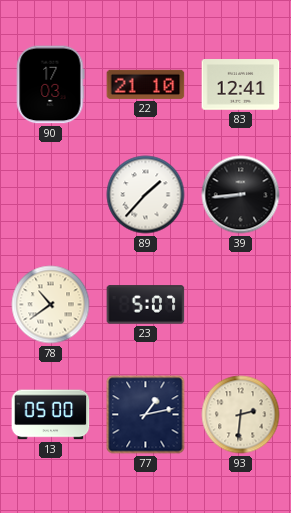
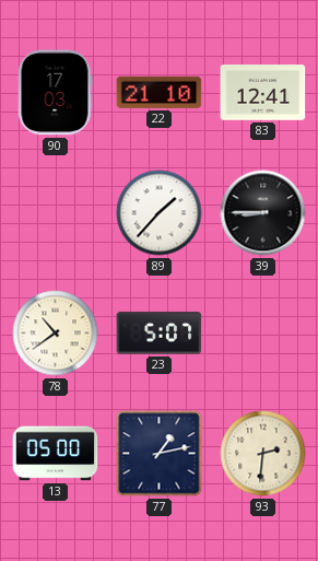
39: 8:44 -> 8:45
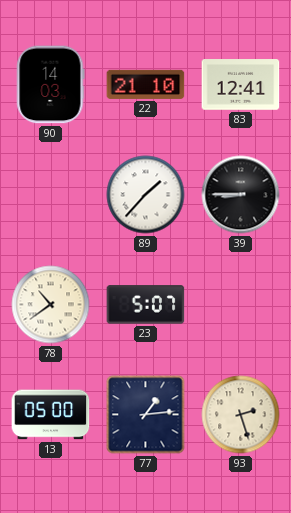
90: 17:03 -> 14:03
77: 1:13 -> 1:14
93: 2:31 -> 2:27
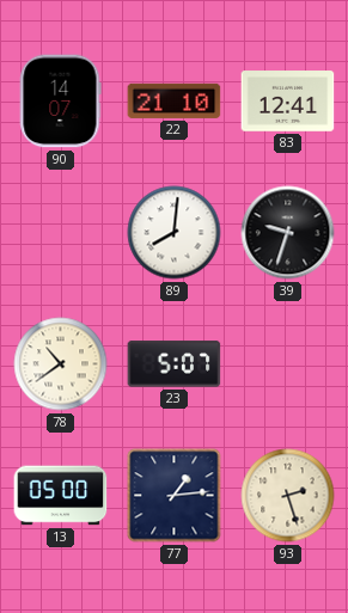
90: 14:03 -> 14:07
89: 1:37 -> 8:01
39: 8:45 -> 9:33
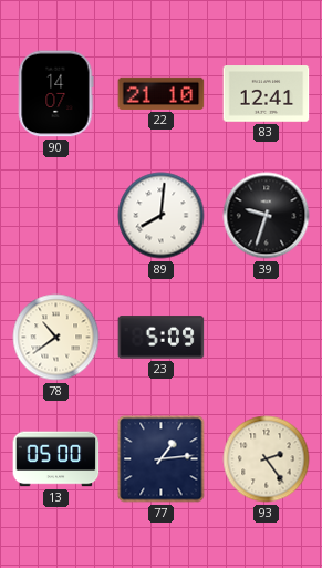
23: 5:07 -> 5:09
93: 2:27 -> 2:24
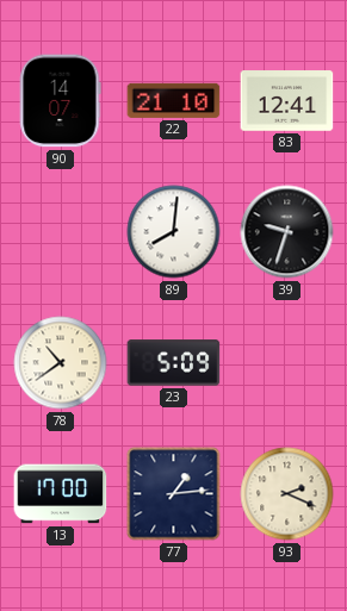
13: 05:00 -> 17:00
93: 2:24 -> 2:19
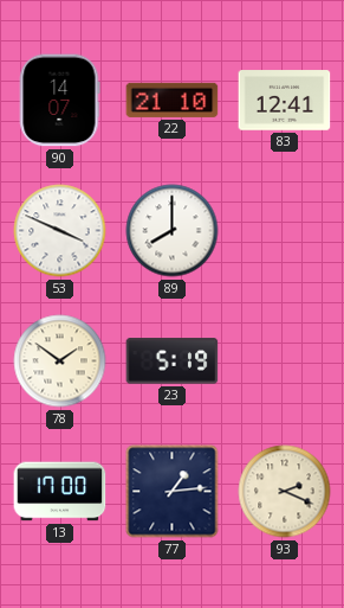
53: none -> 3:49
89: 8:01 -> 8:00
39: 9:33 -> none
78: 10:39 -> 1:51
23: 5:09 -> 5:19
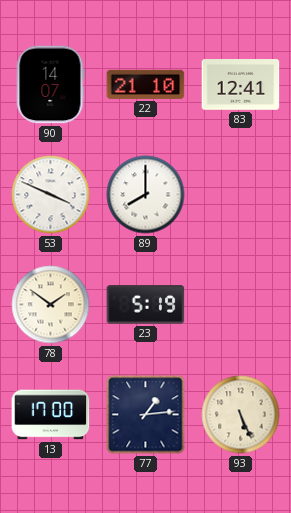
93: 2:19 -> 5:26
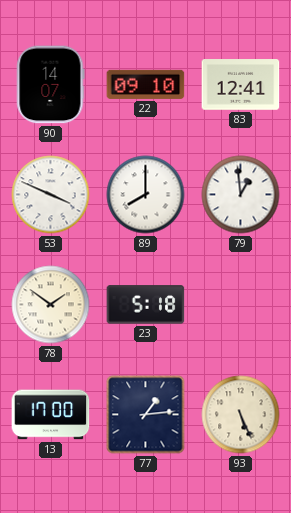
22: 21:10 -> 09:10
79: none -> 12:59
23: 5:19 -> 5:18
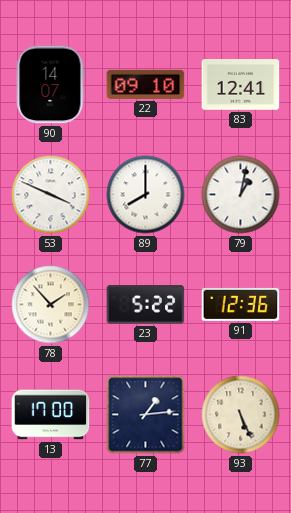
79: 12:59 -> 1:02
78: 1:51 -> 1:53
23: 5:18 -> 5:22
91: none -> 12:36
